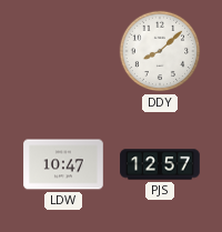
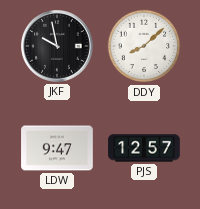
JKF: none -> 9:58
LDW: 10:47 -> 9:47
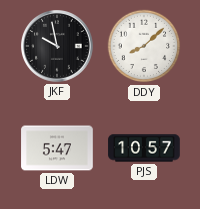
LDW: 9:47 -> 5:47
PJS: 12:57 -> 10:57
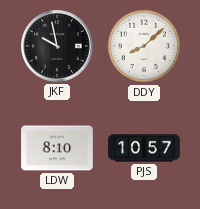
LDW: 5:47 -> 8:10
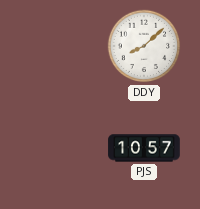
JKF: 9:58 -> none
LDW: 8:10 -> none
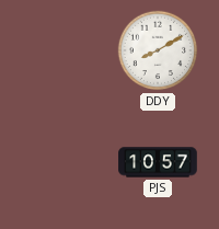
DDY: 8:08 -> 8:10
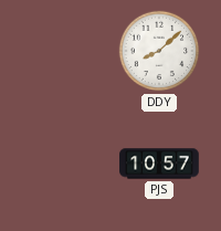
DDY: 8:10 -> 8:08
